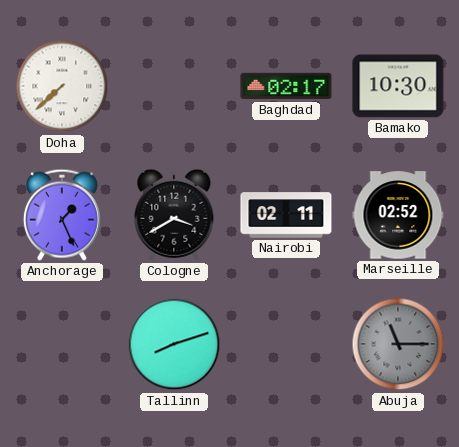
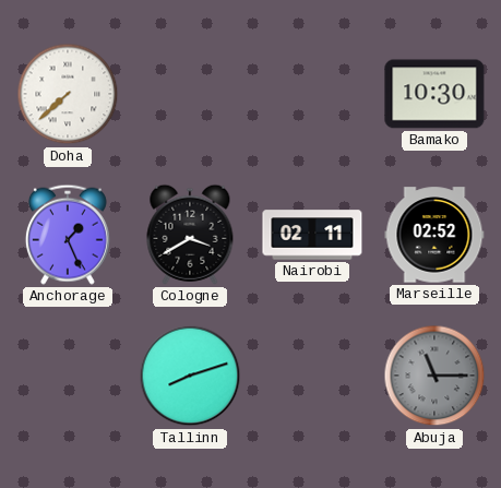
Baghdad: 02:17 -> none
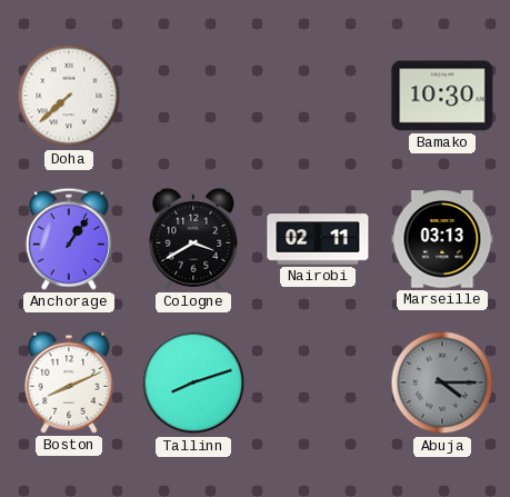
Anchorage: 1:26 -> 1:06
Marseille: 02:52 -> 03:13
Boston: none -> 8:11
Abuja: 11:15 -> 4:15
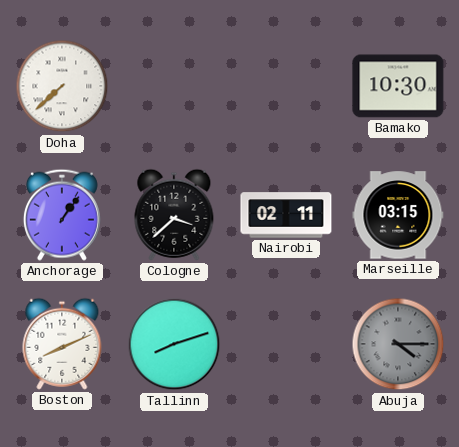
Cologne: 3:40 -> 3:38
Marseille: 03:13 -> 03:15
